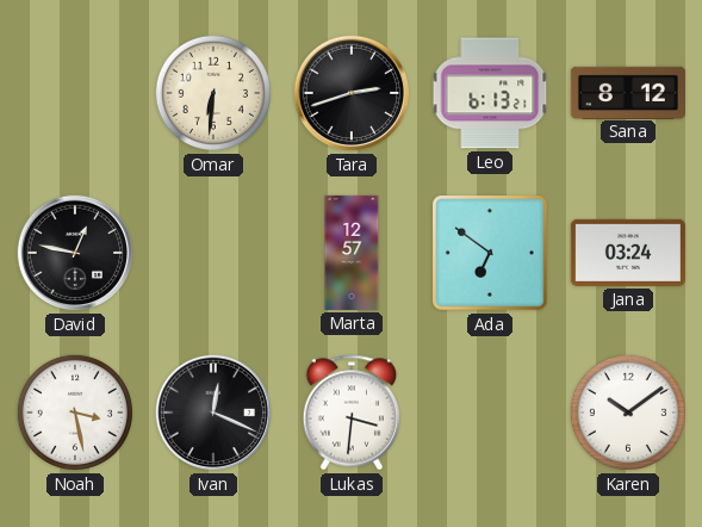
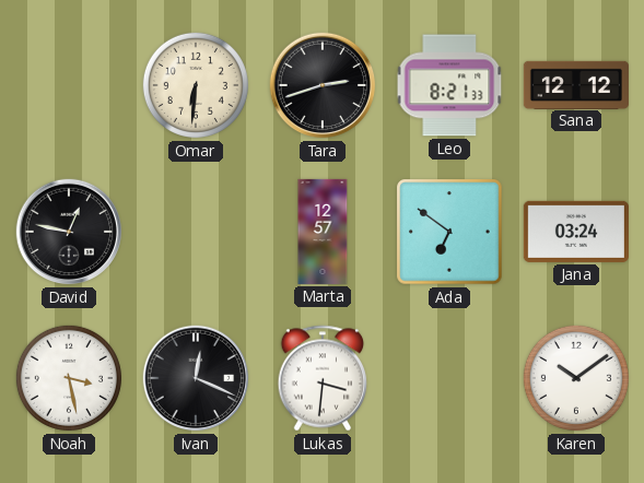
Leo: 6:13 -> 8:21
Sana: 8:12 -> 12:12
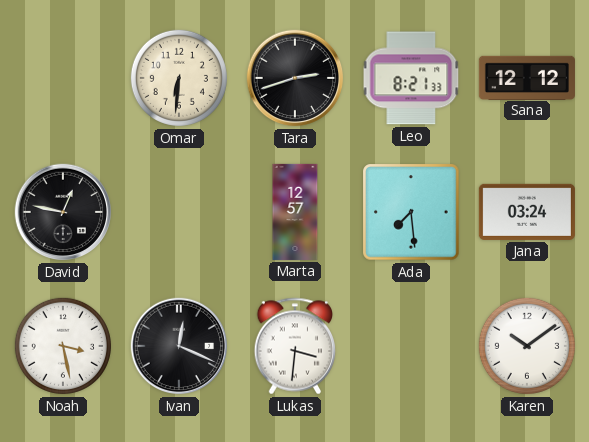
Ada: 6:51 -> 7:29
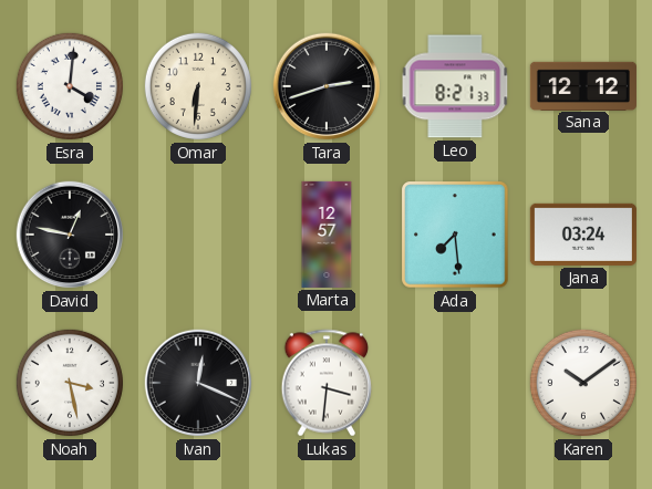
Esra: none -> 4:01
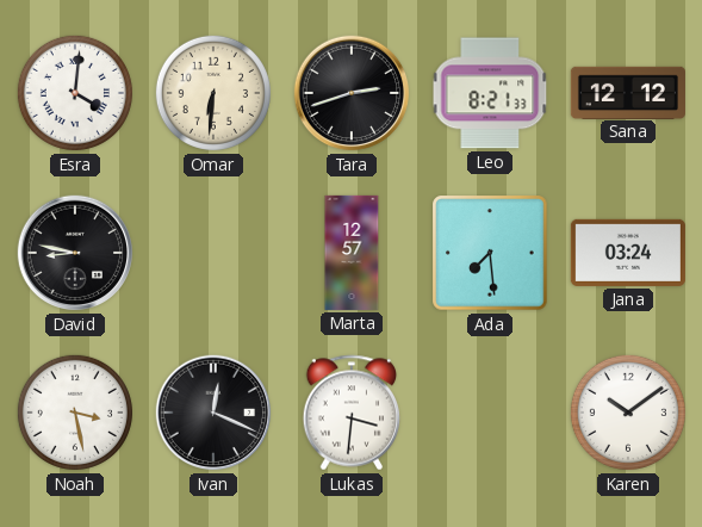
David: 12:47 -> 8:47
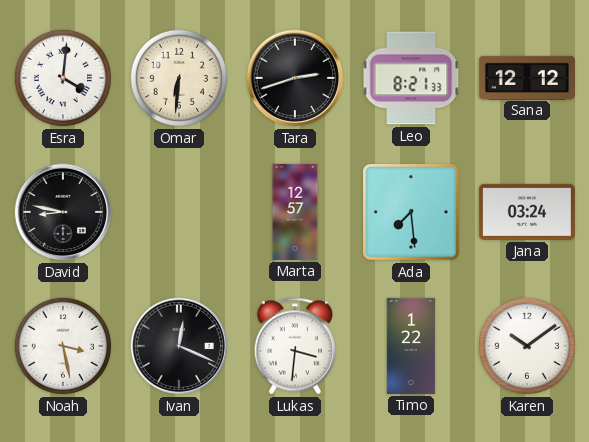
Timo: none -> 1:22
